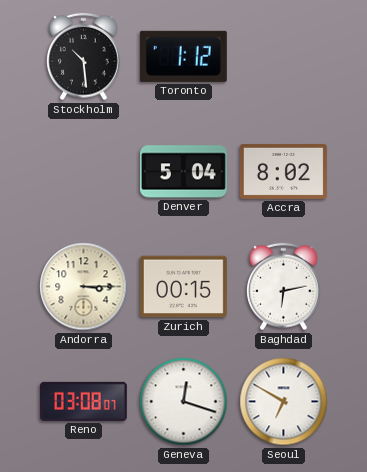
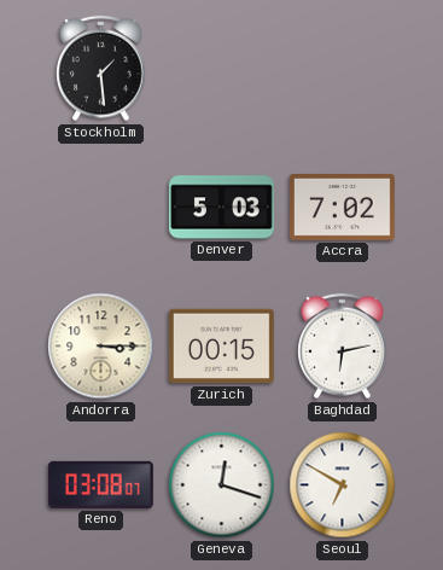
Stockholm: 10:29 -> 1:29
Toronto: 1:12 -> none
Denver: 5:04 -> 5:03
Accra: 8:02 -> 7:02
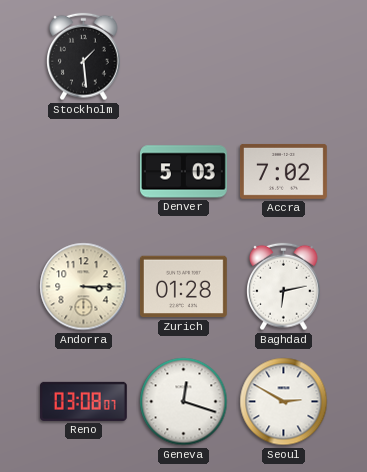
Zurich: 00:15 -> 01:28
Seoul: 6:50 -> 2:50
